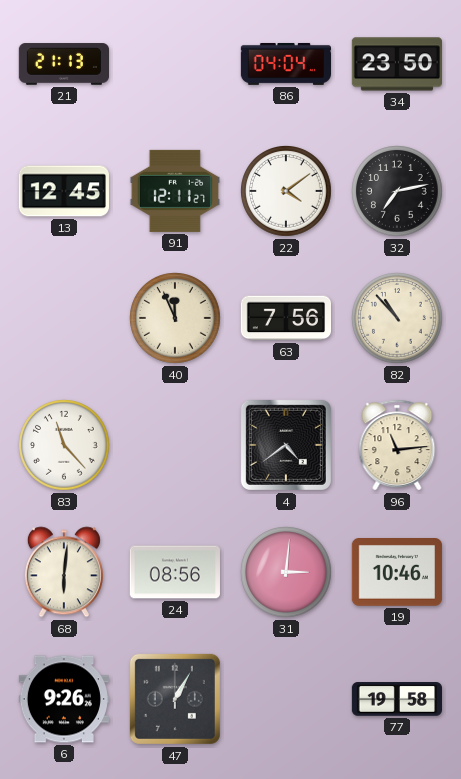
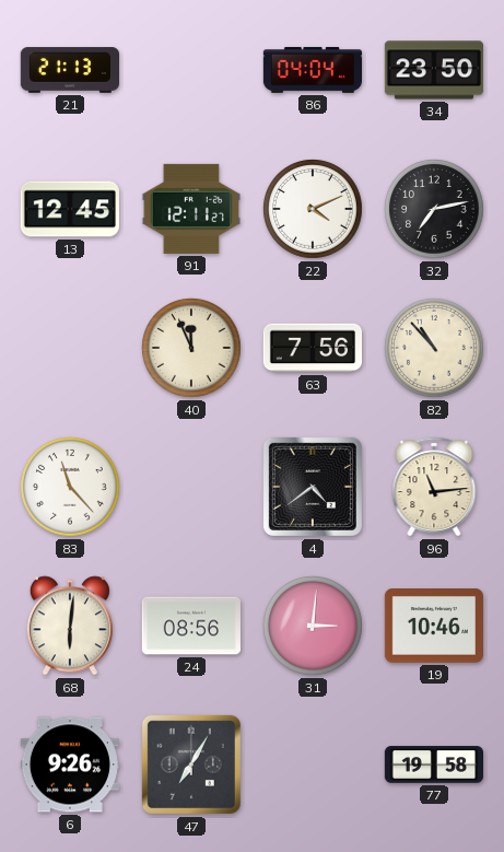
22: 4:09 -> 4:11
47: 1:05 -> 7:05
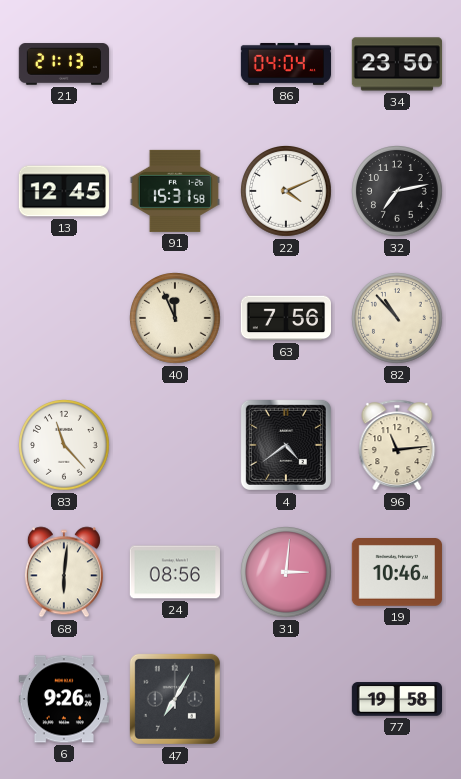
91: 12:11 -> 15:31
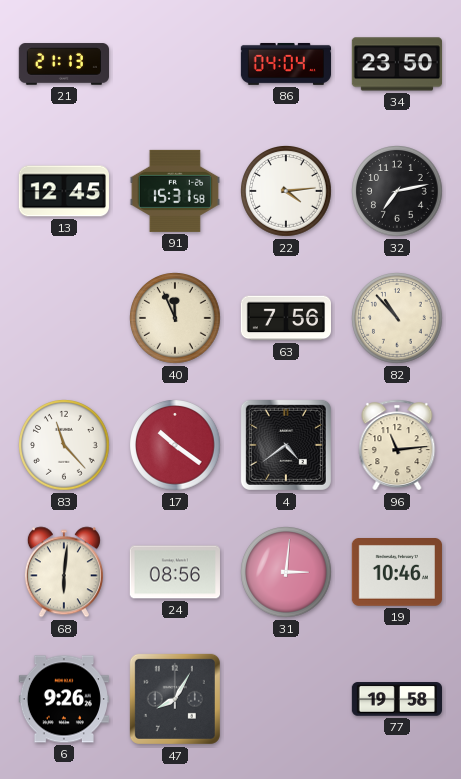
22: 4:11 -> 4:14
17: none -> 10:21
47: 7:05 -> 8:05
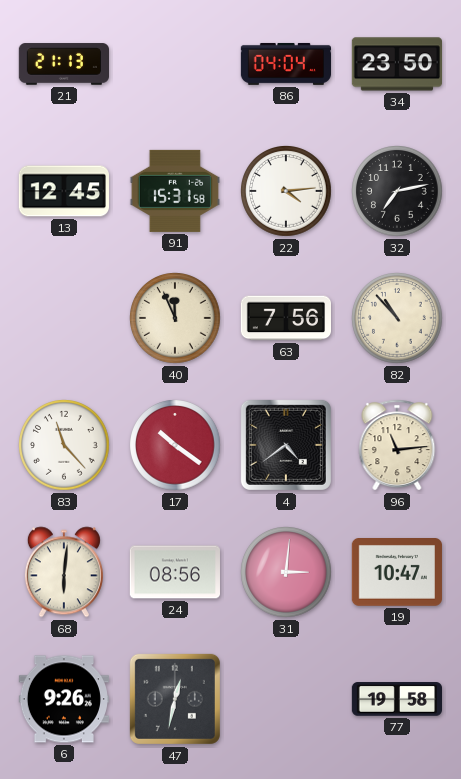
19: 10:46 -> 10:47
47: 8:05 -> 12:32
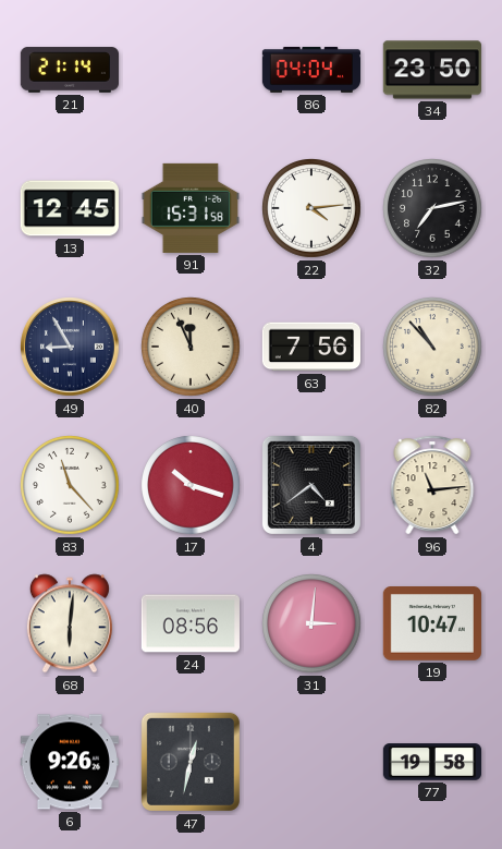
21: 21:13 -> 21:14
49: none -> 8:55
17: 10:21 -> 10:18
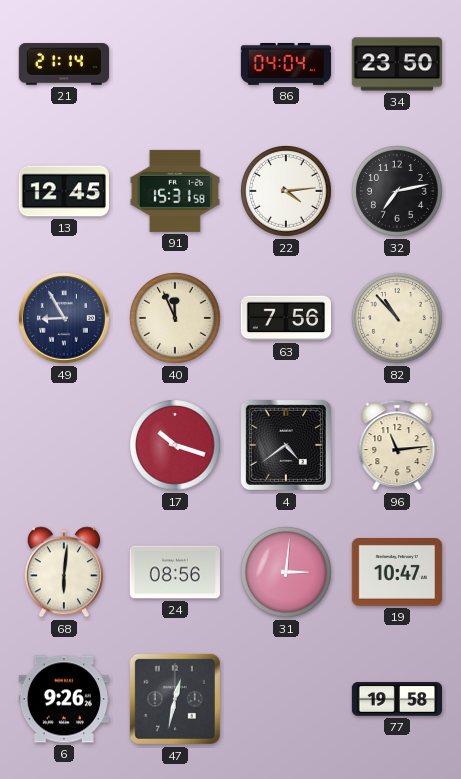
83: 11:23 -> none
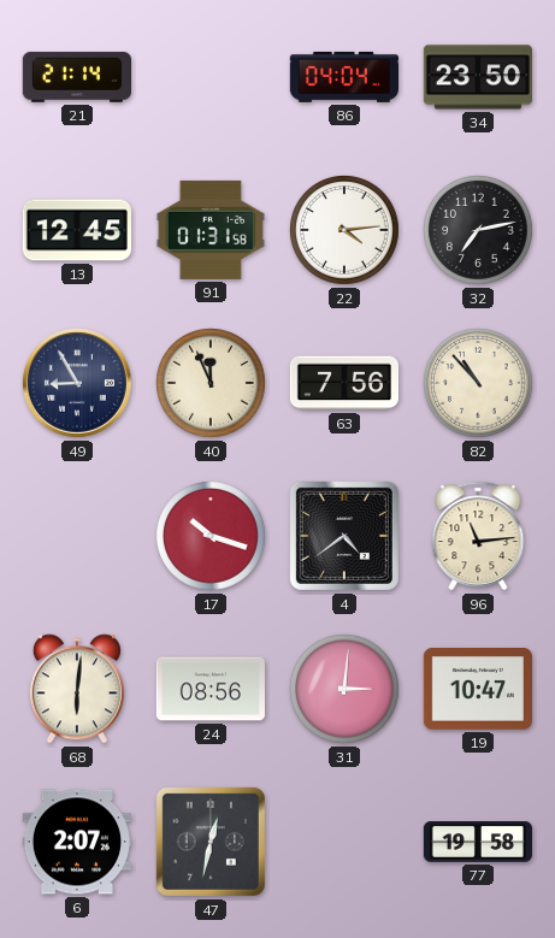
91: 15:31 -> 01:31
6: 9:26 -> 2:07
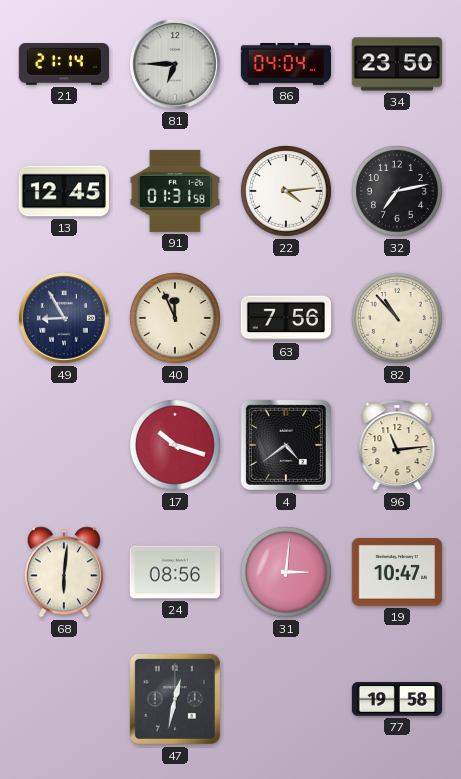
81: none -> 6:45
6: 2:07 -> none
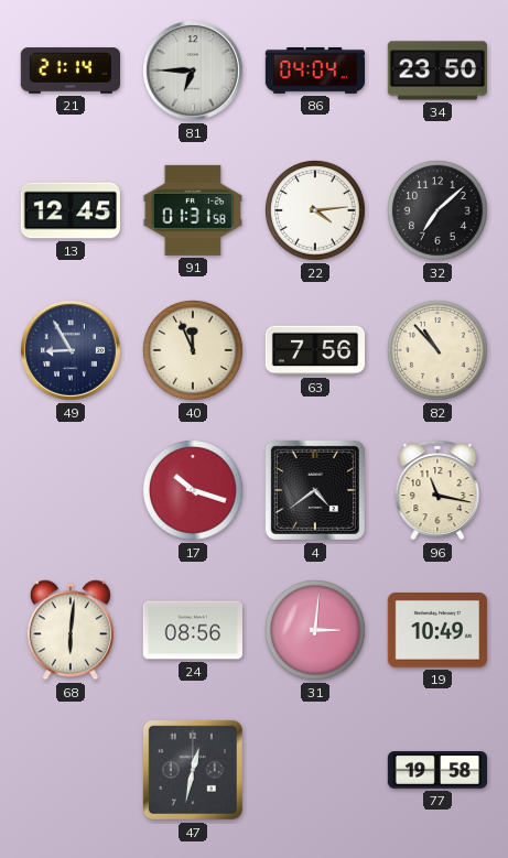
32: 7:13 -> 7:08
96: 11:14 -> 11:17
19: 10:47 -> 10:49
